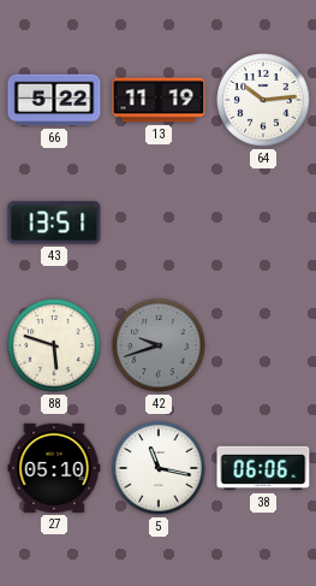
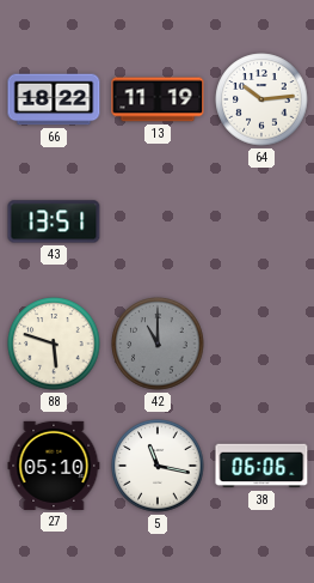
66: 5:22 -> 18:22
42: 9:42 -> 11:00
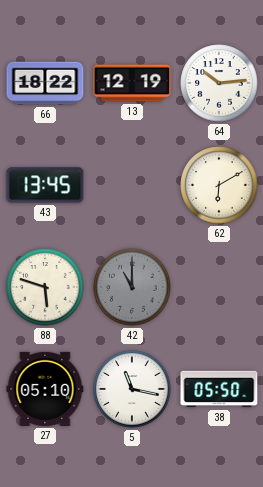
13: 11:19 -> 12:19
43: 13:51 -> 13:45
62: none -> 6:10
38: 06:06 -> 05:50
